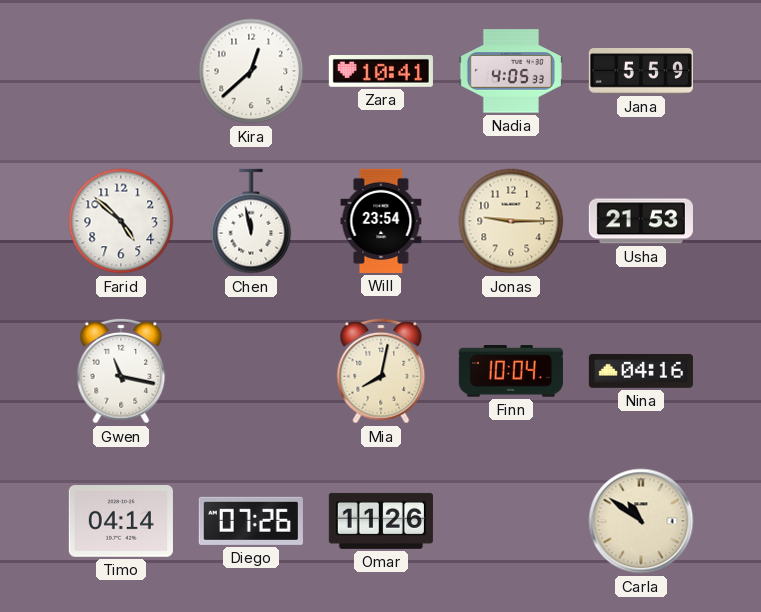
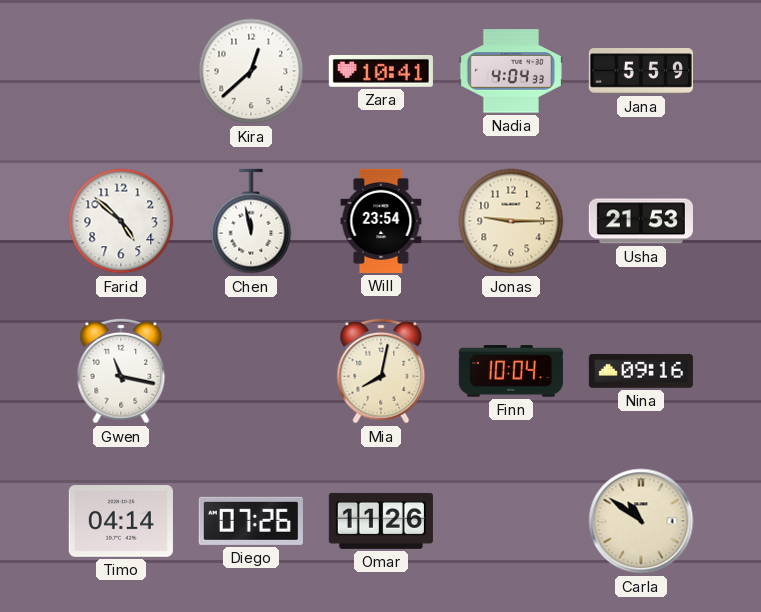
Nadia: 4:05 -> 4:04
Nina: 04:16 -> 09:16
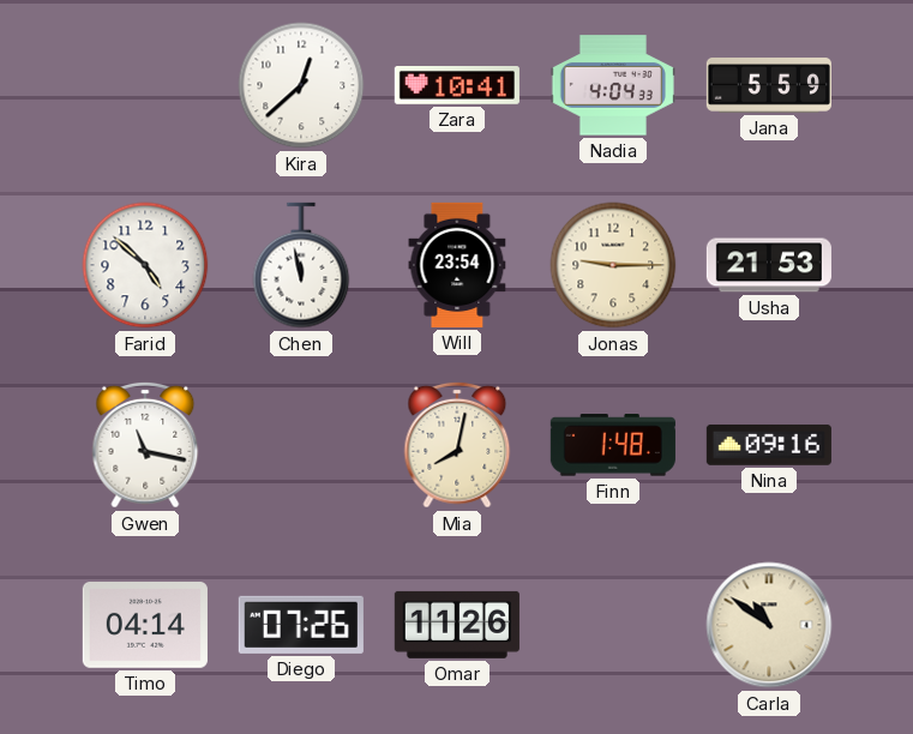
Finn: 10:04 -> 1:48
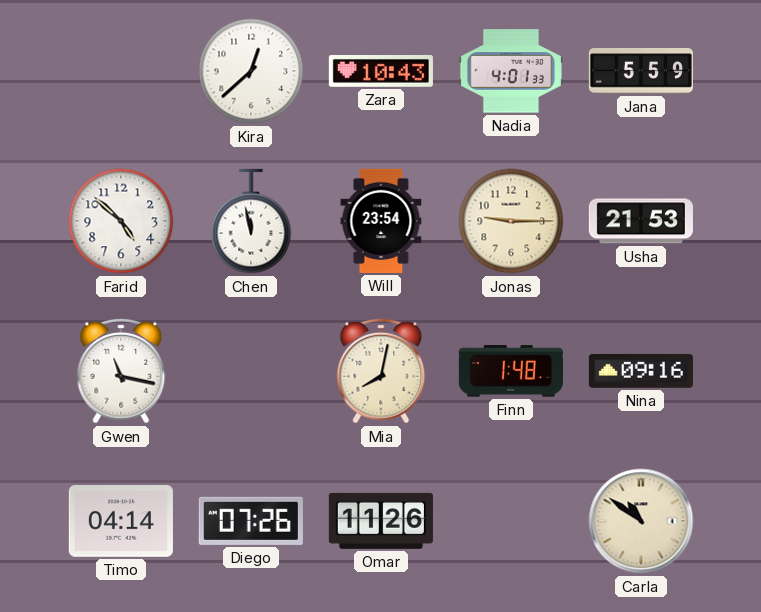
Zara: 10:41 -> 10:43
Nadia: 4:04 -> 4:01
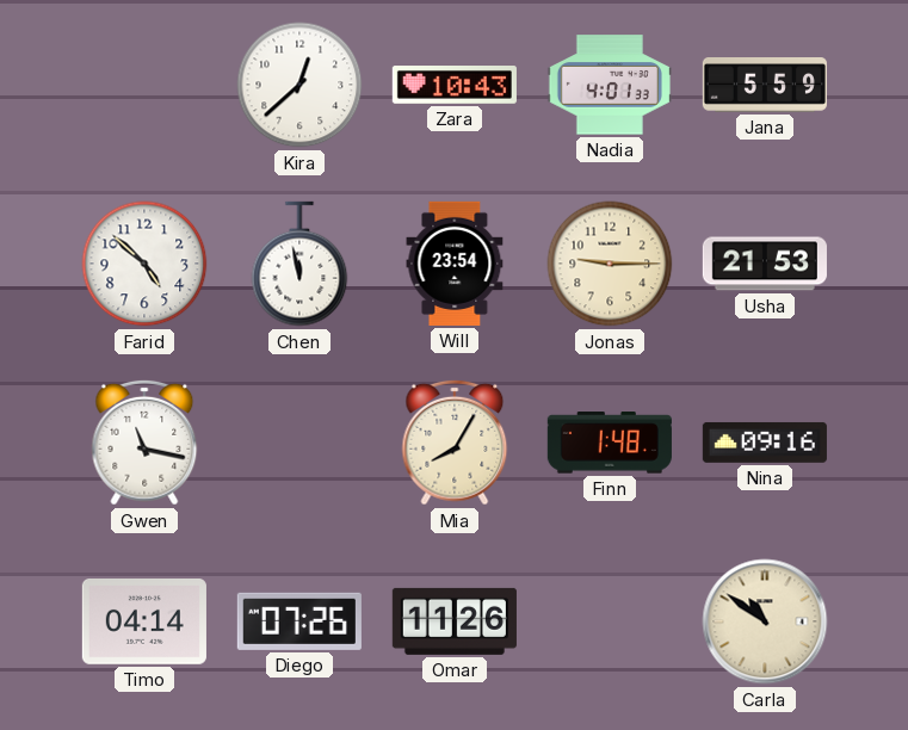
Mia: 8:02 -> 8:05
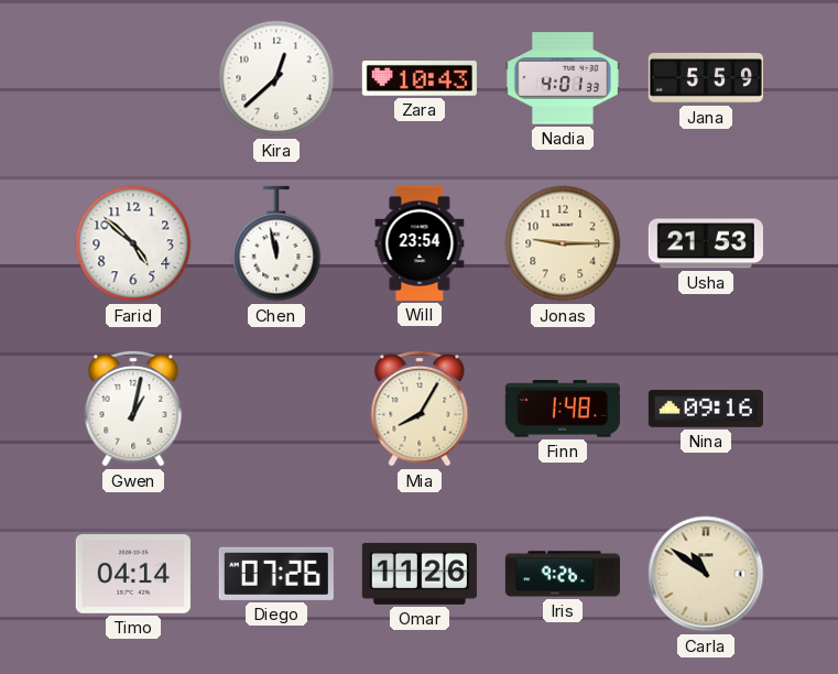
Gwen: 11:17 -> 1:02
Iris: none -> 9:26
